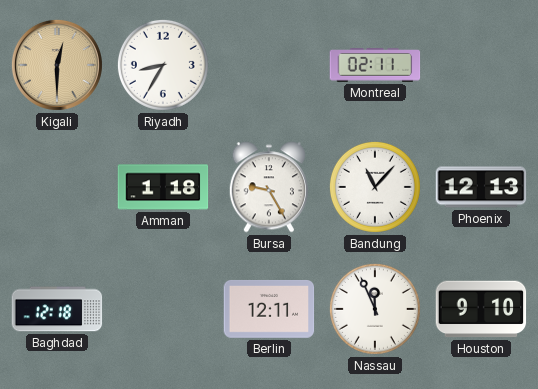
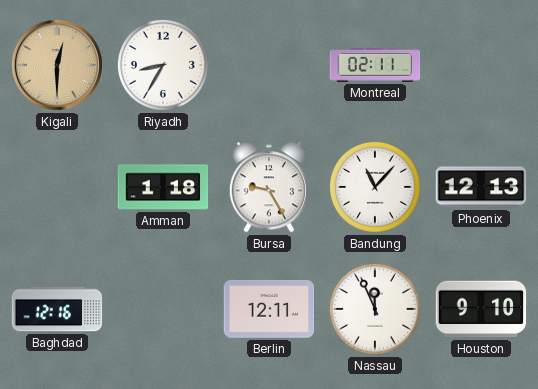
Baghdad: 12:18 -> 12:16
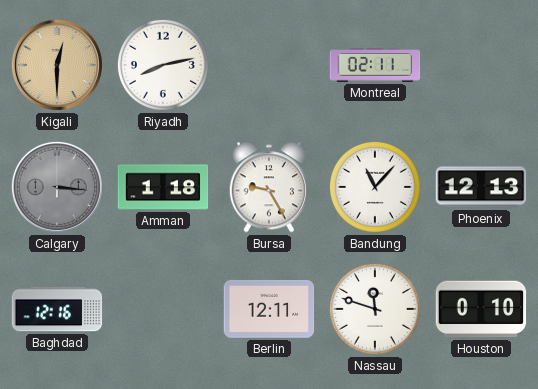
Riyadh: 8:35 -> 8:13
Calgary: none -> 3:16
Nassau: 11:56 -> 11:48
Houston: 9:10 -> 0:10
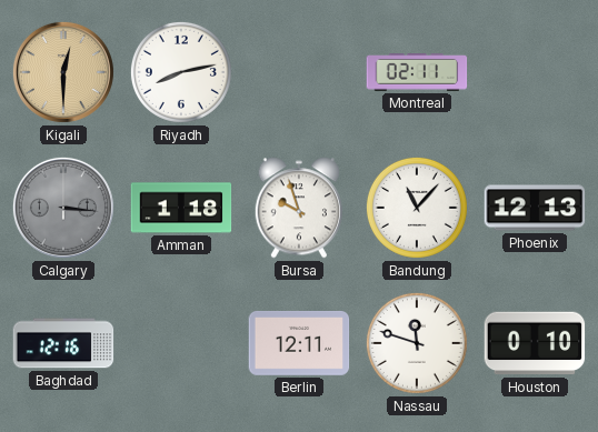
Bursa: 9:25 -> 9:57
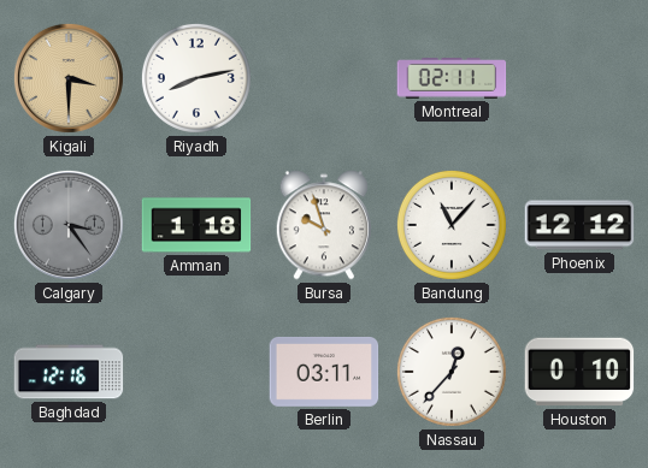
Kigali: 12:30 -> 3:30
Calgary: 3:16 -> 3:24
Phoenix: 12:13 -> 12:12
Berlin: 12:11 -> 03:11
Nassau: 11:48 -> 12:37
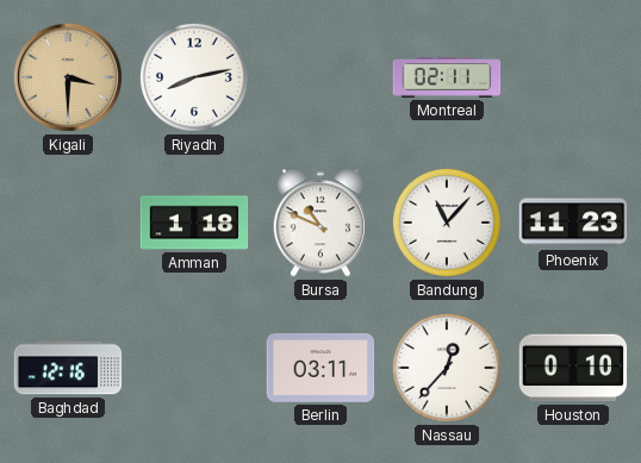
Calgary: 3:24 -> none
Bursa: 9:57 -> 10:49
Phoenix: 12:12 -> 11:23
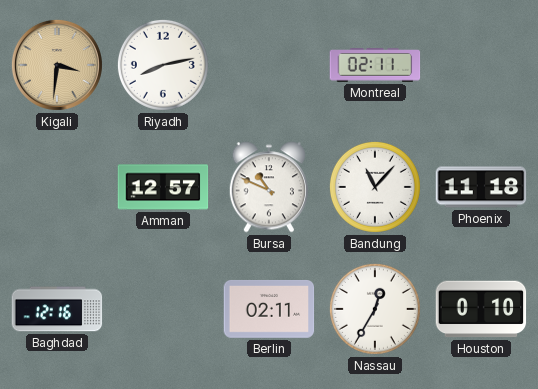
Kigali: 3:30 -> 3:31
Amman: 1:18 -> 12:57
Phoenix: 11:23 -> 11:18
Berlin: 03:11 -> 02:11
Nassau: 12:37 -> 12:35
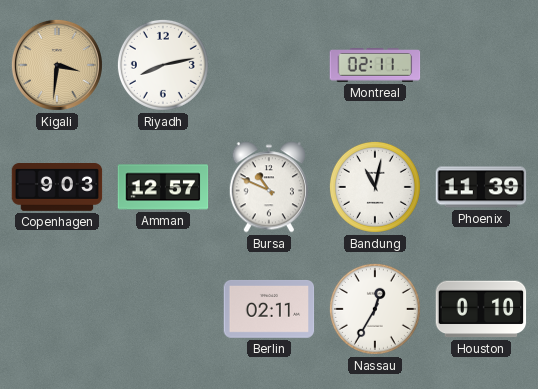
Copenhagen: none -> 9:03
Bandung: 11:07 -> 11:02
Phoenix: 11:18 -> 11:39
Baghdad: 12:16 -> none
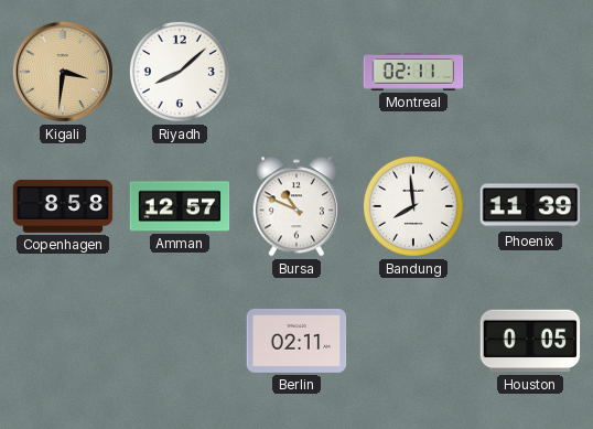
Riyadh: 8:13 -> 8:08
Copenhagen: 9:03 -> 8:58
Bandung: 11:02 -> 7:59
Nassau: 12:35 -> none
Houston: 0:10 -> 0:05
